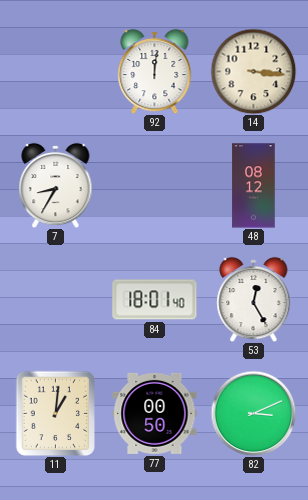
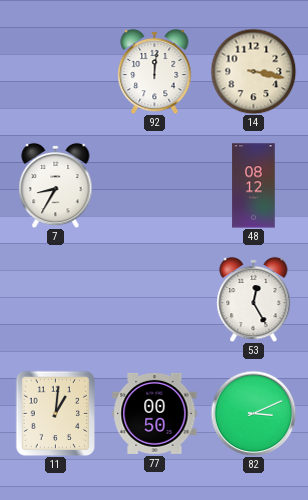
14: 3:16 -> 3:17
84: 18:01 -> none
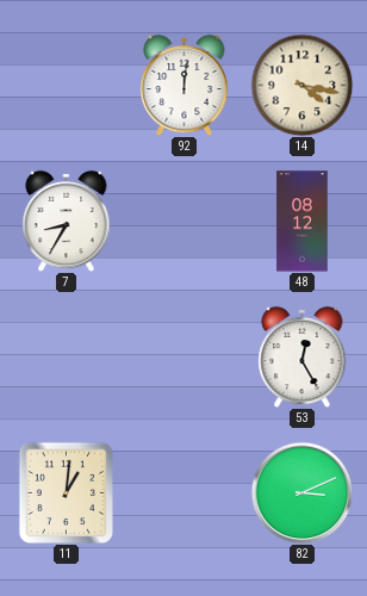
14: 3:17 -> 4:17
77: 00:50 -> none
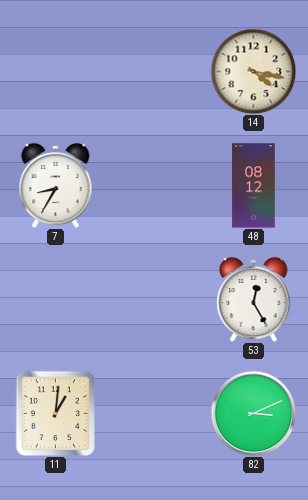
92: 12:01 -> none
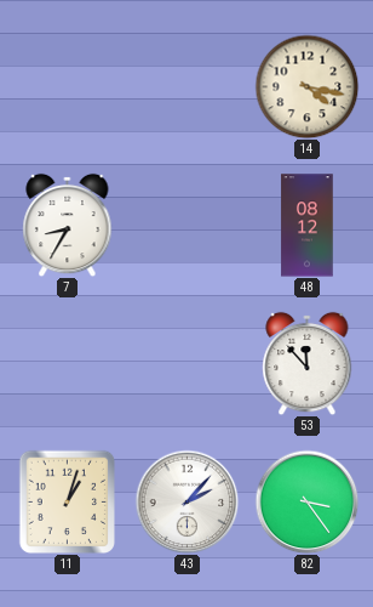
53: 12:25 -> 11:53
11: 1:01 -> 1:03
43: none -> 2:07
82: 3:11 -> 3:24
